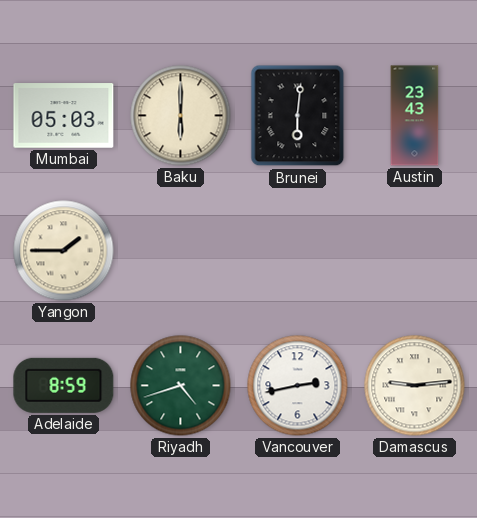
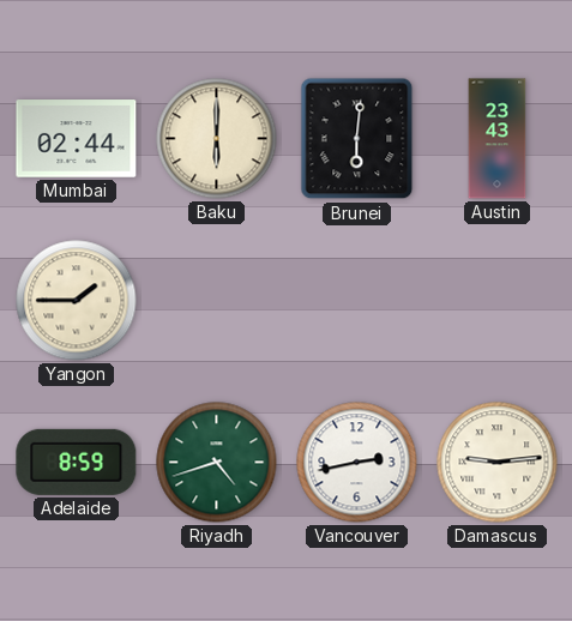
Mumbai: 05:03 -> 02:44
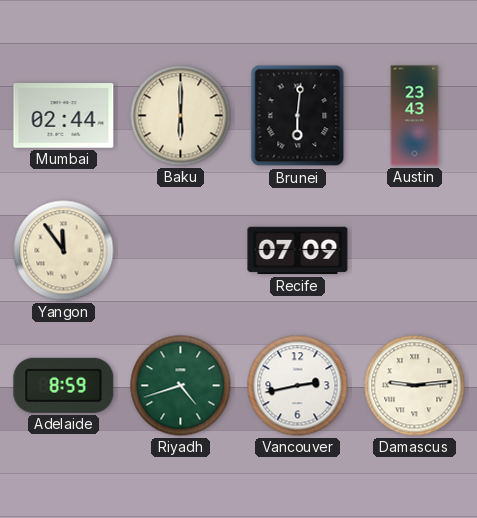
Yangon: 1:45 -> 11:54
Recife: none -> 07:09
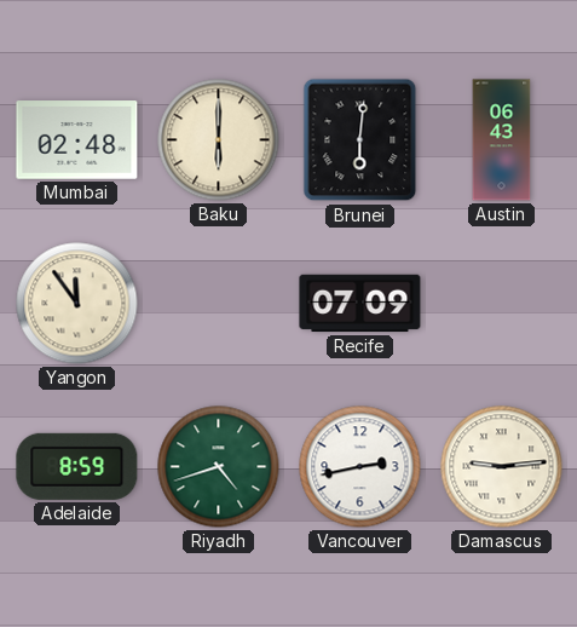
Mumbai: 02:44 -> 02:48
Austin: 23:43 -> 06:43
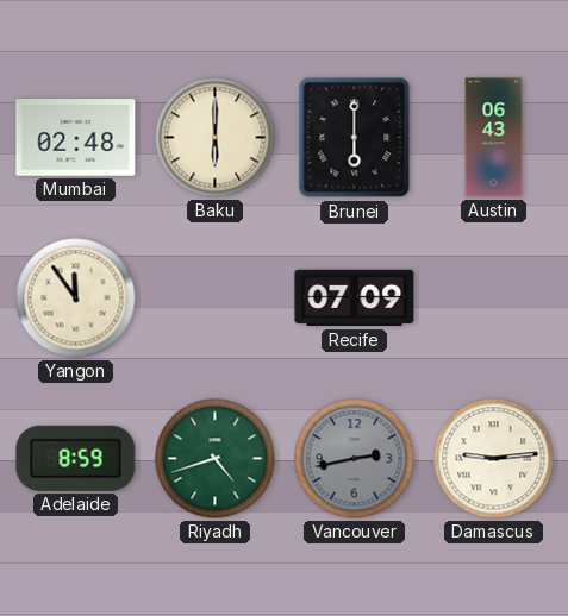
Brunei: 6:01 -> 6:00
Vancouver dial: white -> grey
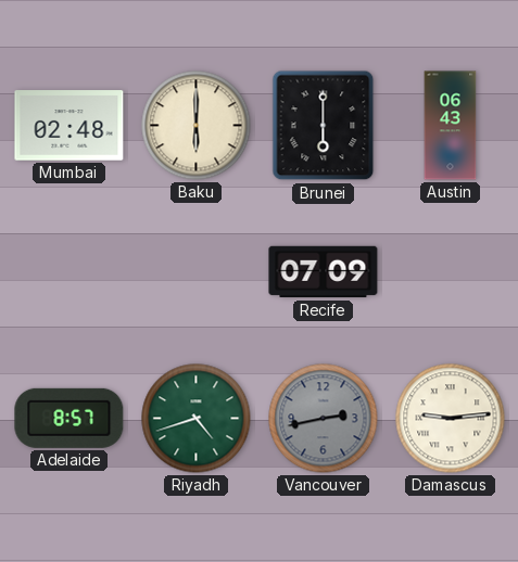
Yangon: 11:54 -> none
Adelaide: 8:59 -> 8:57
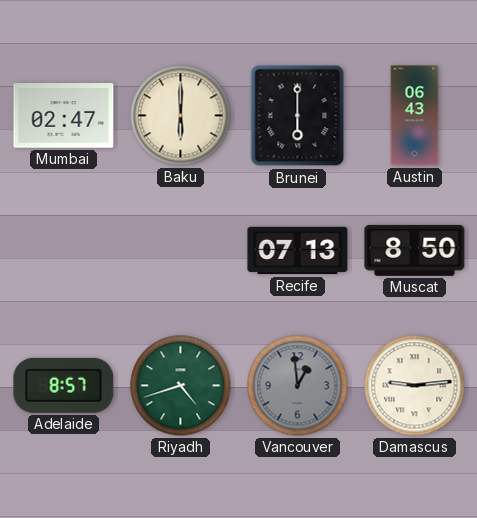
Mumbai: 02:48 -> 02:47
Recife: 07:09 -> 07:13
Muscat: none -> 8:50
Vancouver: 2:43 -> 12:59
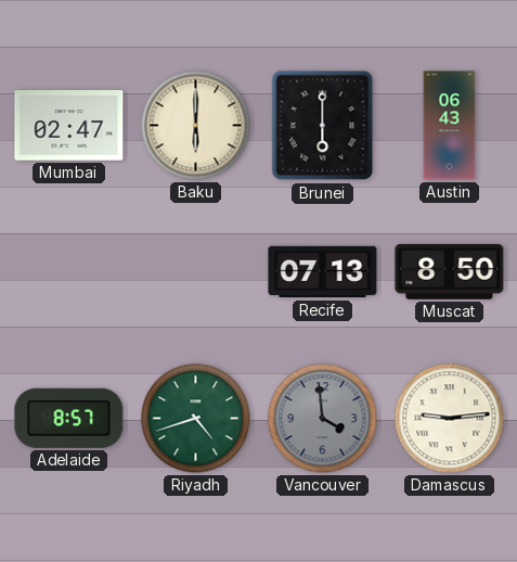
Vancouver: 12:59 -> 3:59
